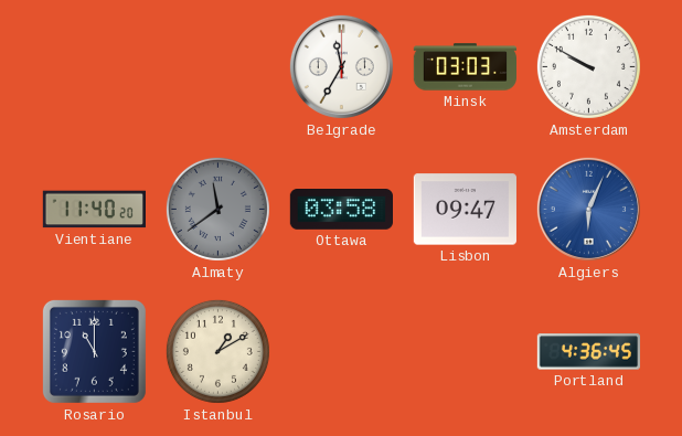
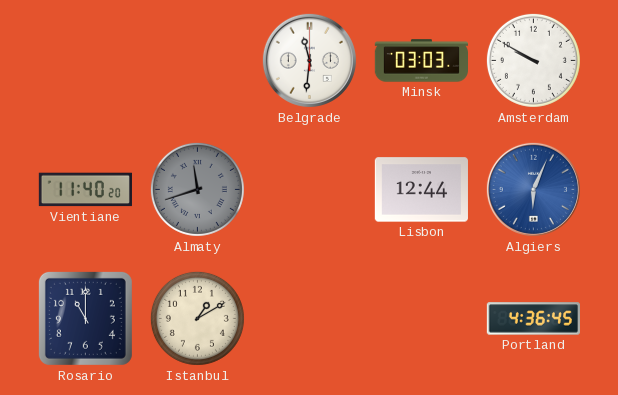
Belgrade: 11:35 -> 11:31
Almaty: 11:39 -> 11:42
Ottawa: 03:58 -> none
Lisbon: 09:47 -> 12:44
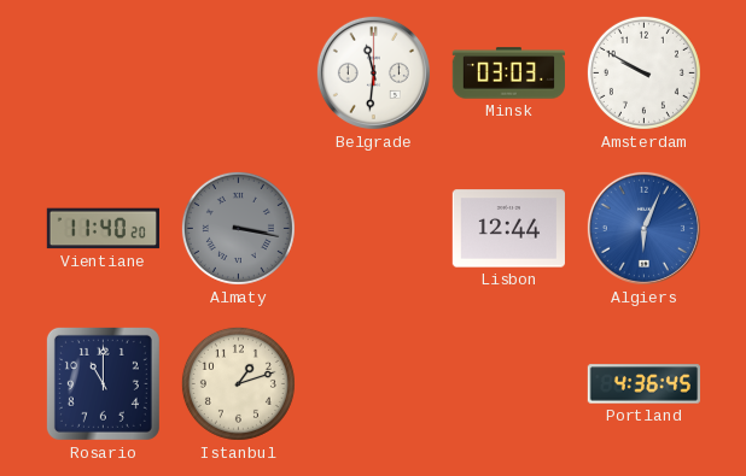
Almaty: 11:42 -> 3:17
Istanbul: 1:10 -> 1:12
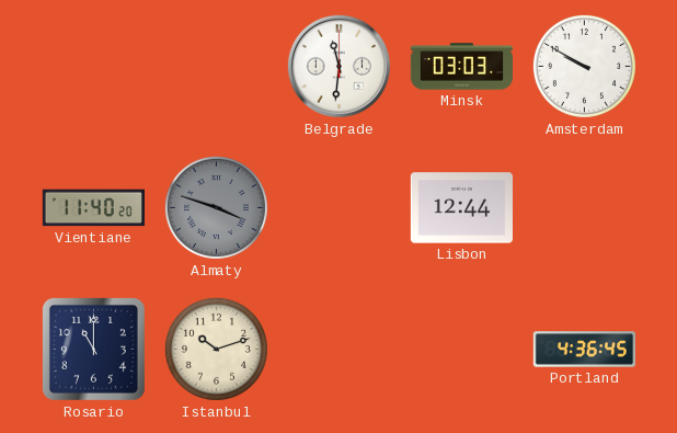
Almaty: 3:17 -> 3:48
Algiers: 6:04 -> none
Istanbul: 1:12 -> 10:12
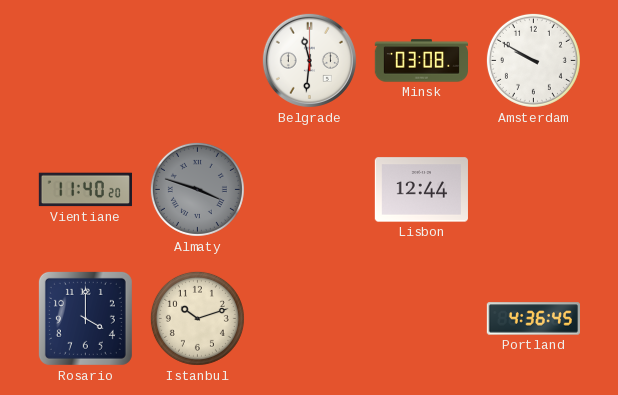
Minsk: 03:03 -> 03:08
Rosario: 11:00 -> 4:00
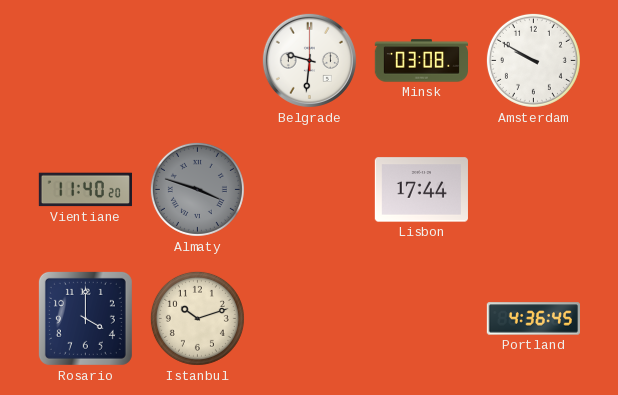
Belgrade: 11:31 -> 9:31
Lisbon: 12:44 -> 17:44
